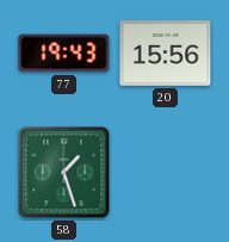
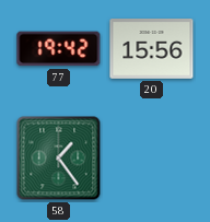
77: 19:43 -> 19:42
58: 1:27 -> 1:24
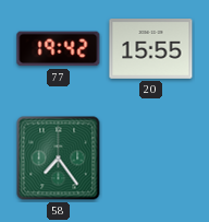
20: 15:56 -> 15:55
58: 1:24 -> 7:24
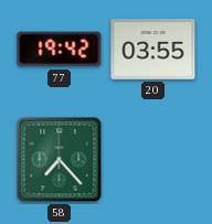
20: 15:55 -> 03:55
58: 7:24 -> 7:23
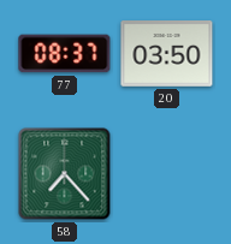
77: 19:42 -> 08:37
20: 03:55 -> 03:50
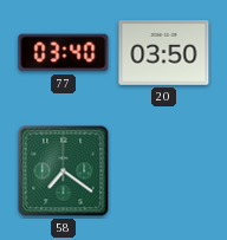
77: 08:37 -> 03:40
58: 7:23 -> 7:21
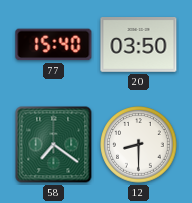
77: 03:40 -> 15:40
12: none -> 8:30
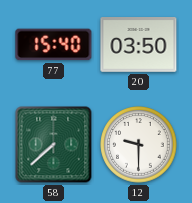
58: 7:21 -> 7:38
12: 8:30 -> 9:30
